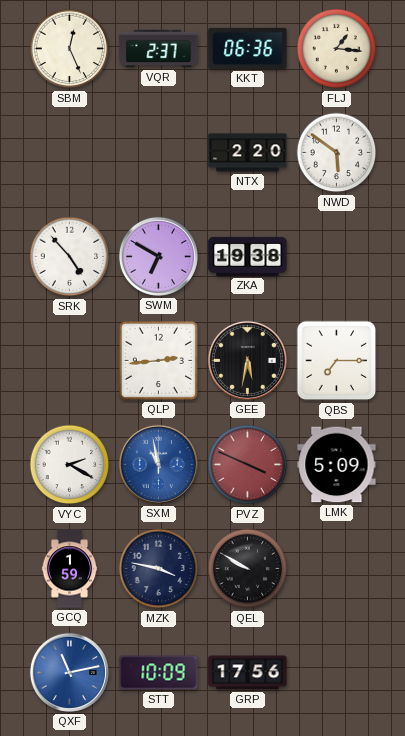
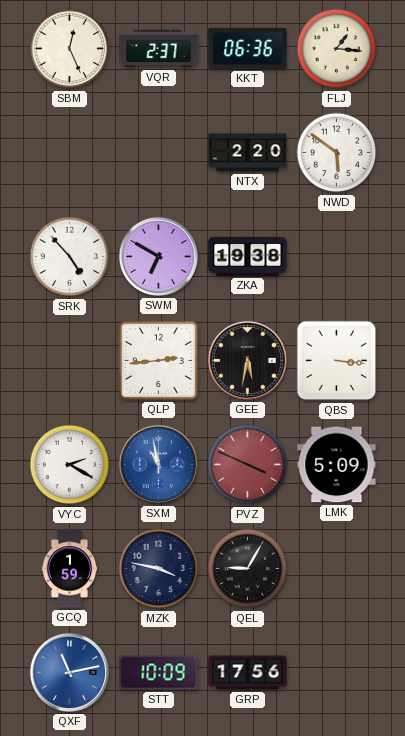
QBS: 7:15 -> 3:16
QEL: 9:50 -> 9:05
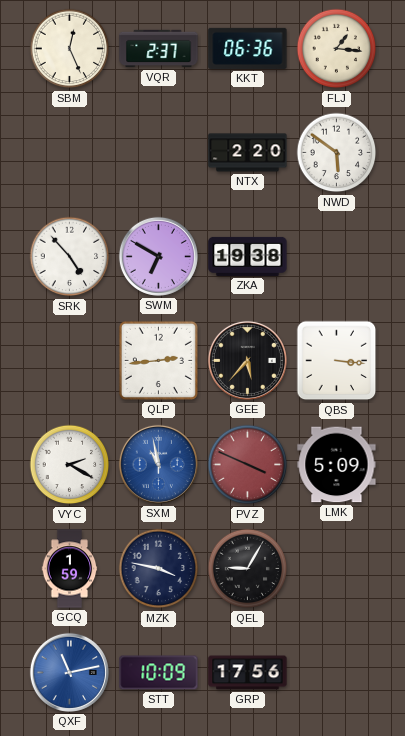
GEE: 5:32 -> 5:37
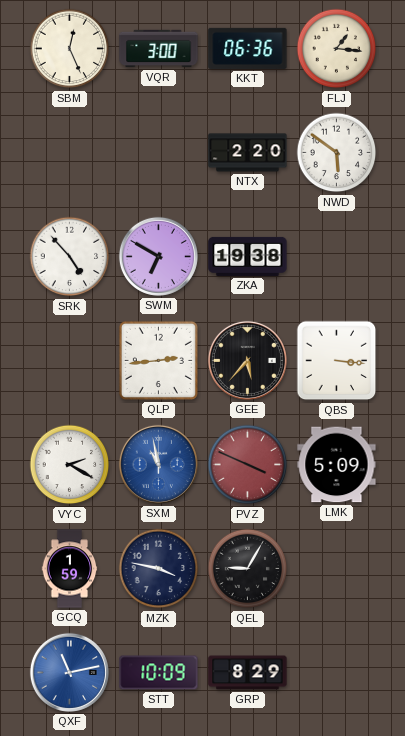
VQR: 2:37 -> 3:00
GRP: 17:56 -> 8:29
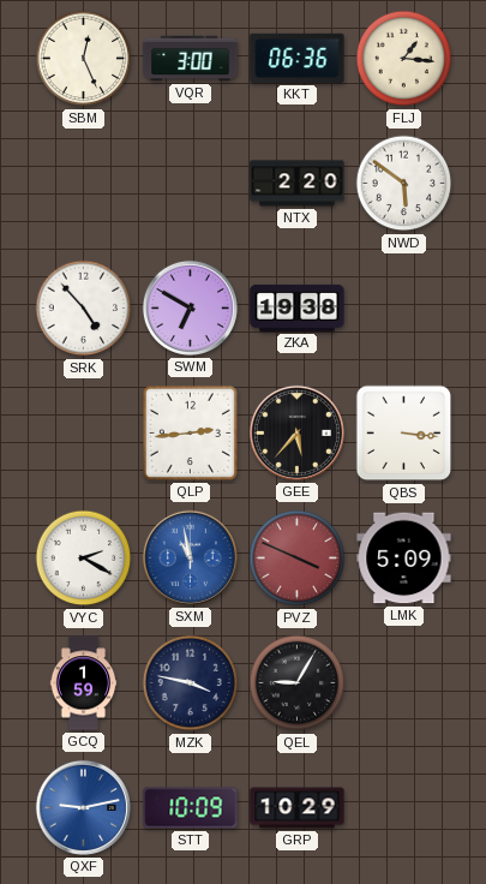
QXF: 11:13 -> 9:13
GRP: 8:29 -> 10:29
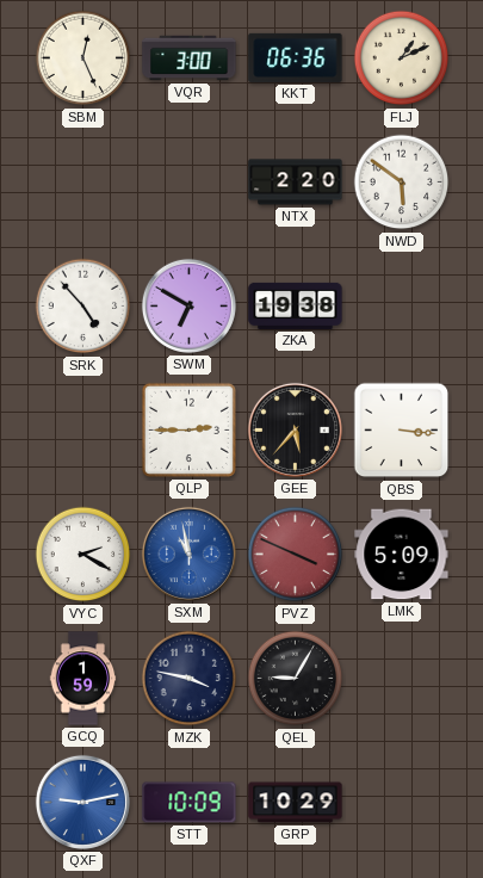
FLJ: 1:16 -> 1:11
QLP: 2:44 -> 2:45
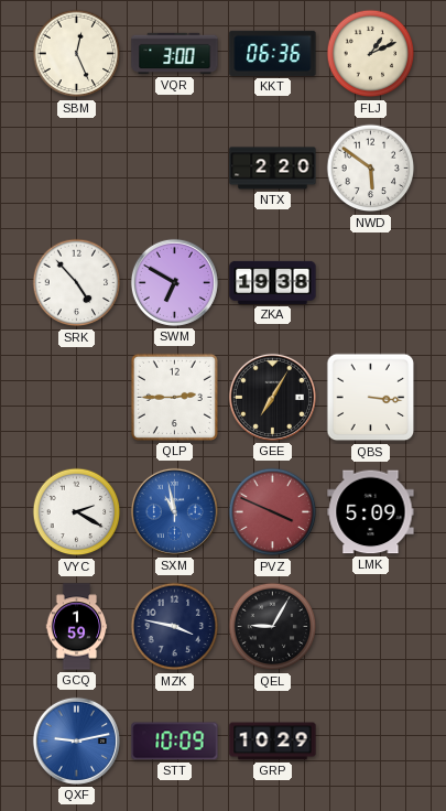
GEE: 5:37 -> 7:05
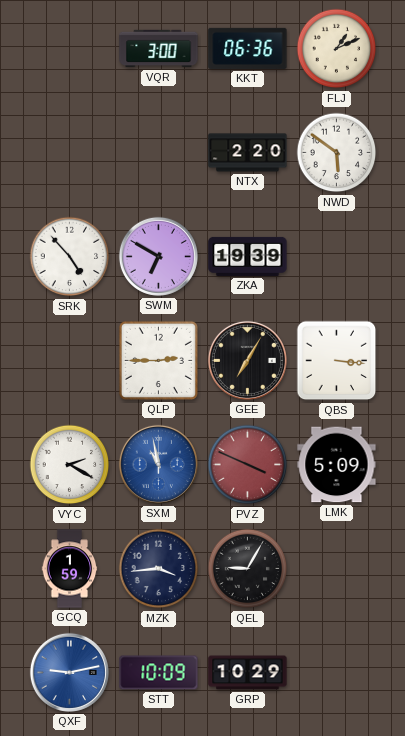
SBM: 12:26 -> none
ZKA: 19:38 -> 19:39
MZK: 3:47 -> 3:44
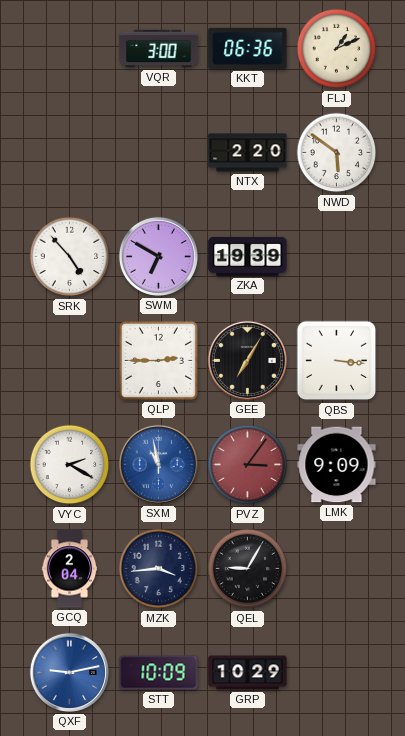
PVZ: 3:49 -> 3:06
LMK: 5:09 -> 9:09
GCQ: 1:59 -> 2:04
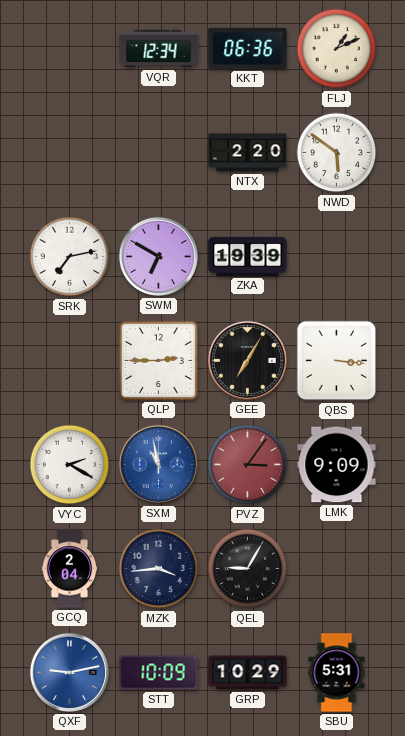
VQR: 3:00 -> 12:34
SRK: 4:53 -> 7:13
SBU: none -> 5:31
